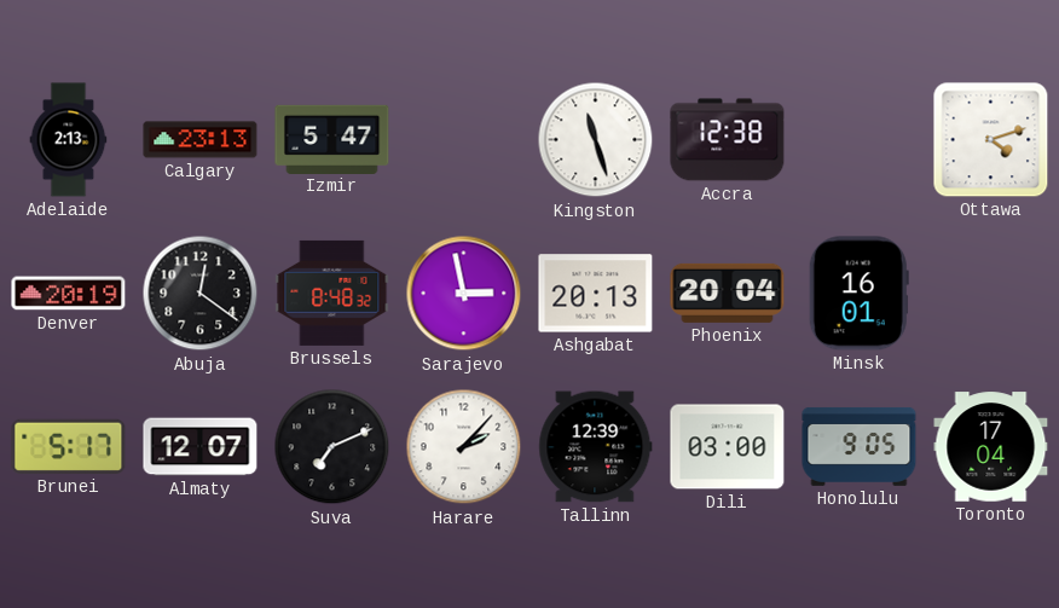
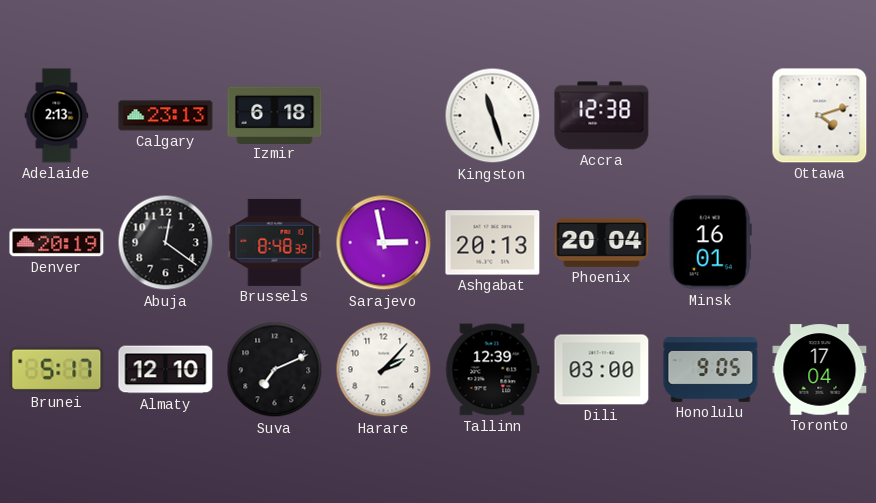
Izmir: 5:47 -> 6:18
Almaty: 12:07 -> 12:10
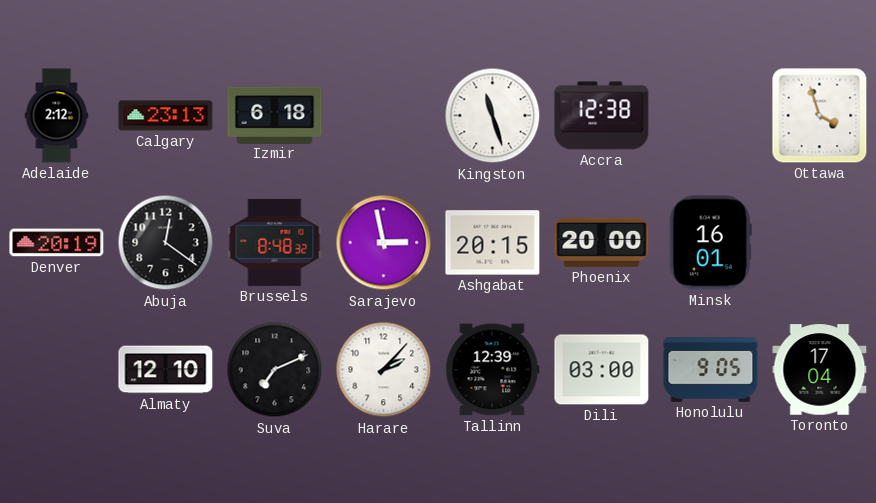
Adelaide: 2:13 -> 2:12
Ottawa: 4:12 -> 3:57
Ashgabat: 20:13 -> 20:15
Phoenix: 20:04 -> 20:00
Brunei: 5:17 -> none
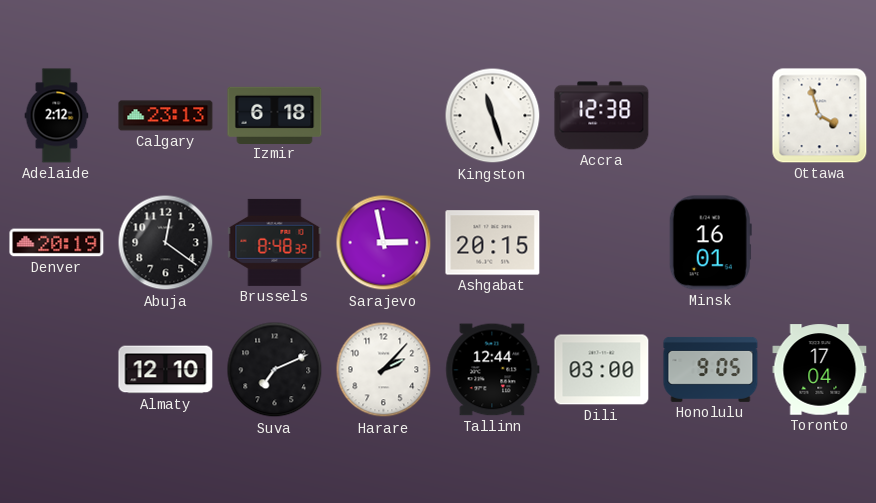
Phoenix: 20:00 -> none
Tallinn: 12:39 -> 12:44
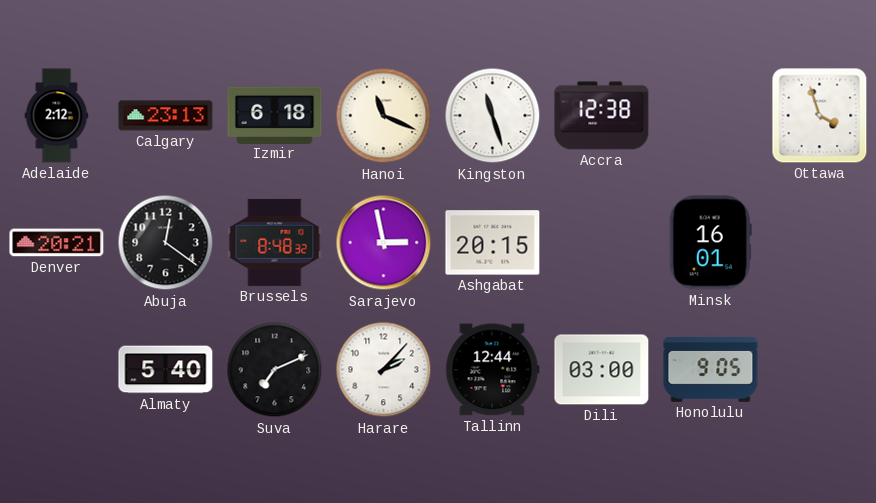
Hanoi: none -> 11:19
Denver: 20:19 -> 20:21
Almaty: 12:10 -> 5:40
Toronto: 17:04 -> none
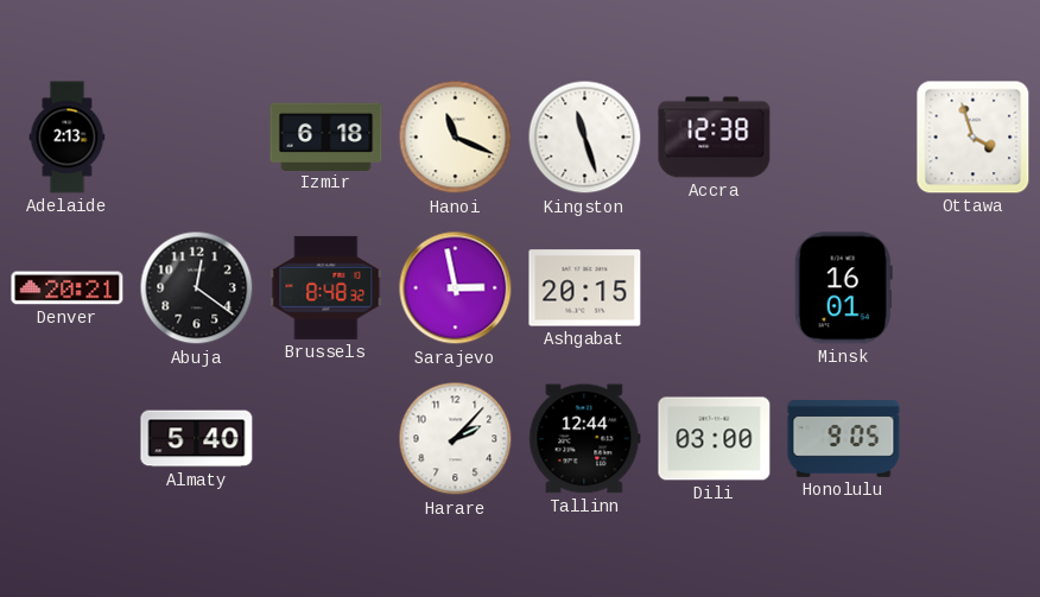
Adelaide: 2:12 -> 2:13
Calgary: 23:13 -> none
Suva: 7:11 -> none
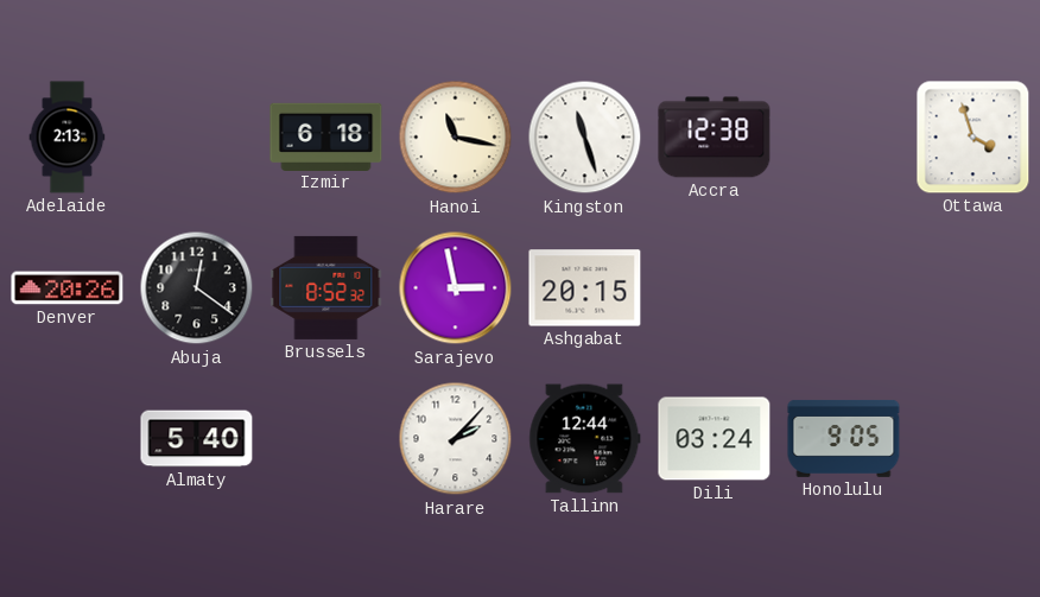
Hanoi: 11:19 -> 11:17
Denver: 20:21 -> 20:26
Brussels: 8:48 -> 8:52
Minsk: 16:01 -> none
Dili: 03:00 -> 03:24
